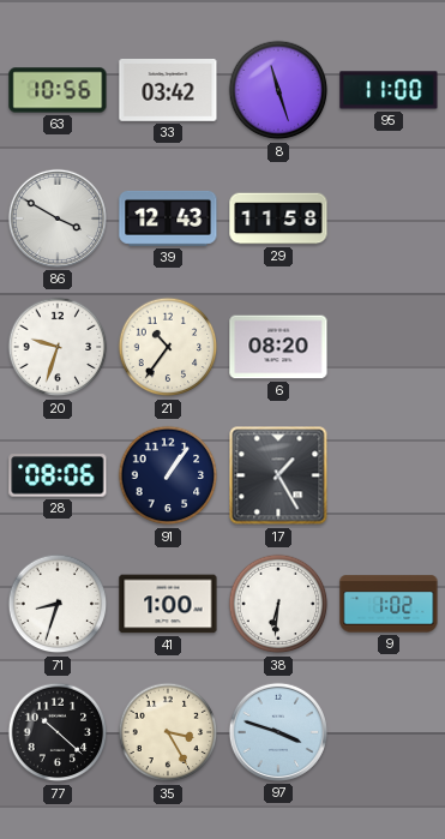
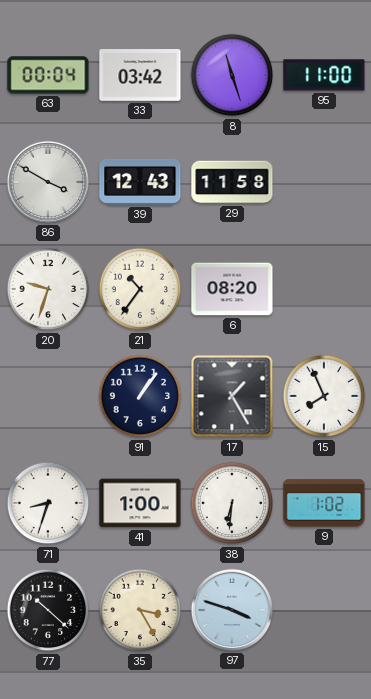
63: 10:56 -> 00:04
28: 08:06 -> none
15: none -> 7:56
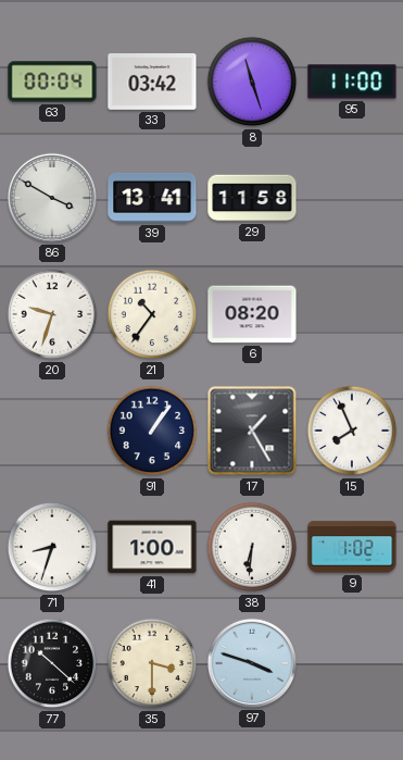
39: 12:43 -> 13:41
35: 3:25 -> 3:30
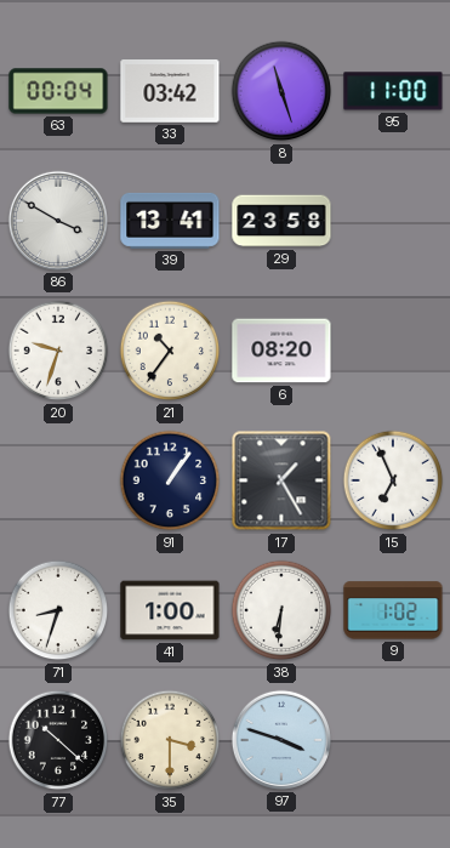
29: 11:58 -> 23:58
15: 7:56 -> 6:56
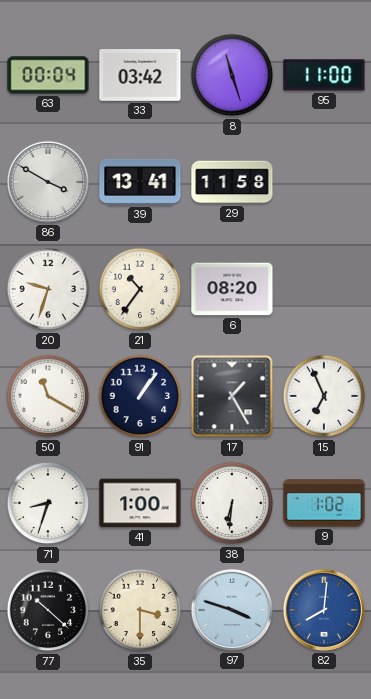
29: 23:58 -> 11:58
50: none -> 11:20
82: none -> 8:01
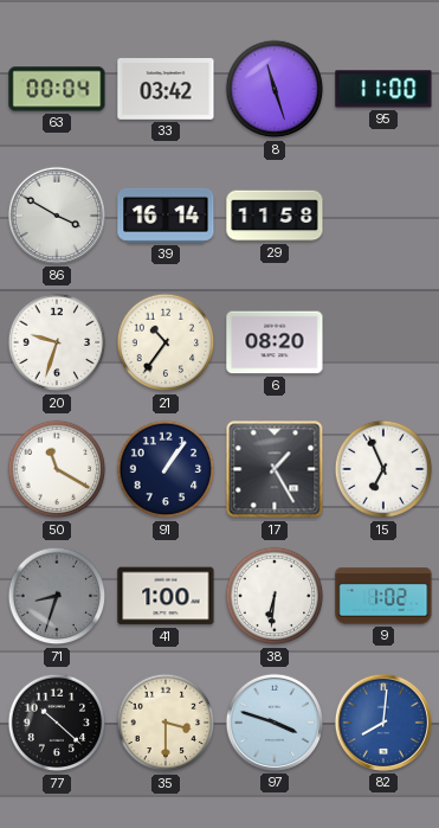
39: 13:41 -> 16:14
71 dial: white -> grey
